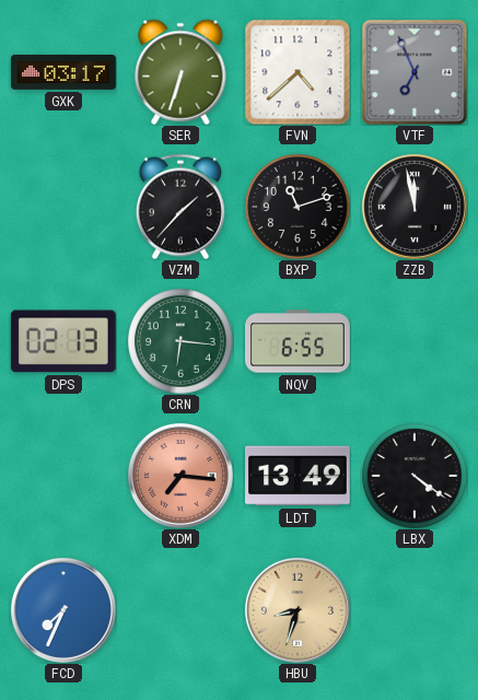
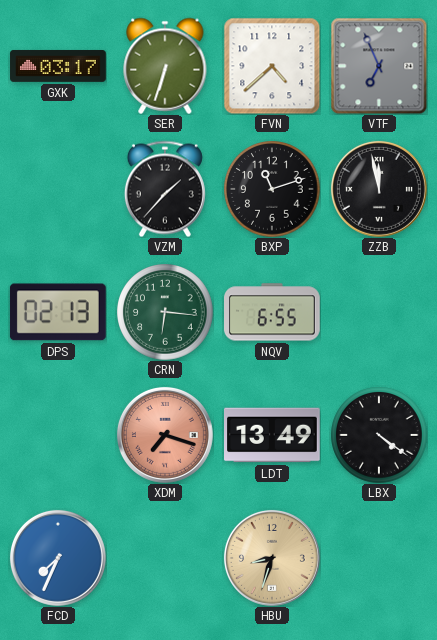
XDM: 7:16 -> 7:18
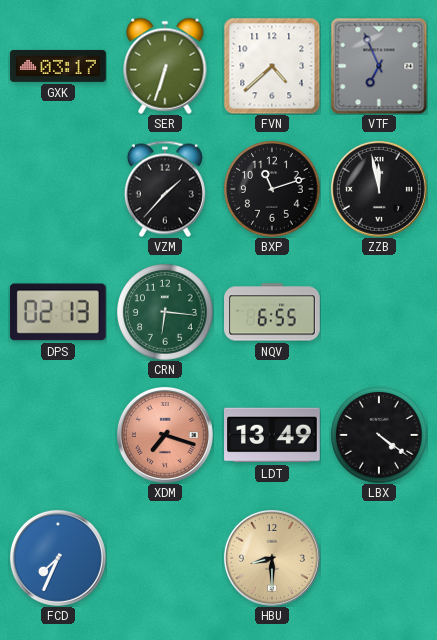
HBU: 8:33 -> 8:30
